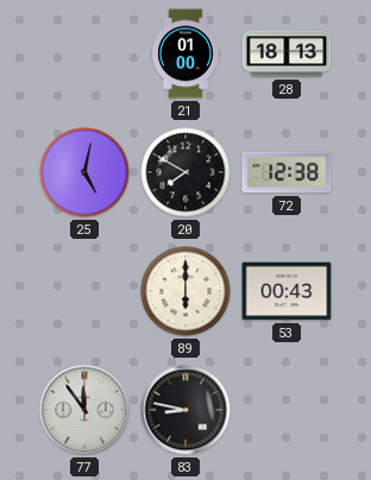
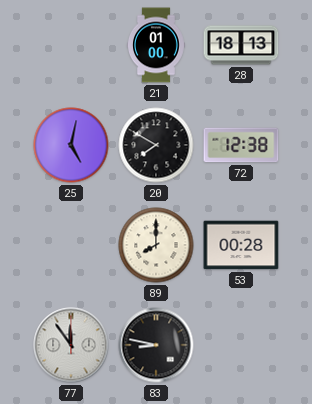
89: 6:00 -> 8:00
53: 00:43 -> 00:28
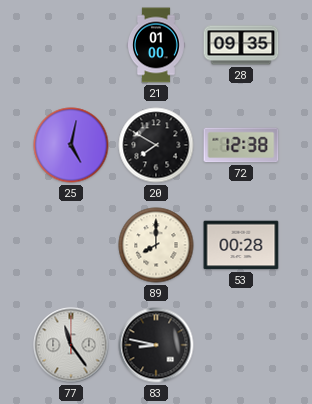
28: 18:13 -> 09:35
77: 11:54 -> 11:24
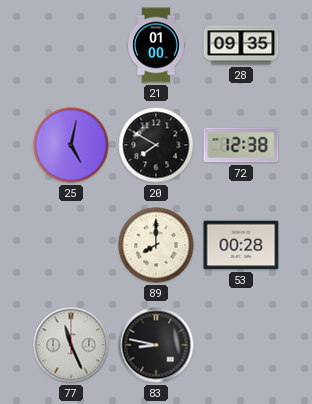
77: 11:24 -> 11:26
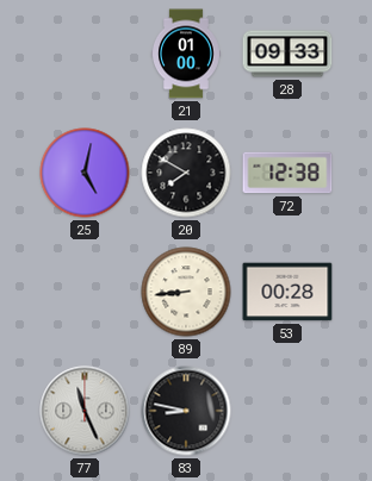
28: 09:35 -> 09:33
89: 8:00 -> 8:44
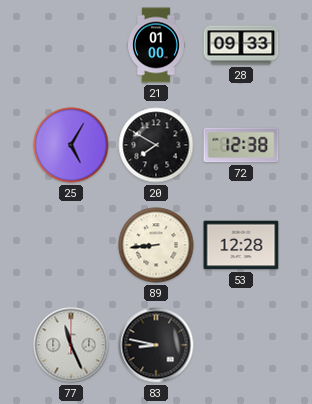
25: 5:02 -> 5:05
53: 00:28 -> 12:28
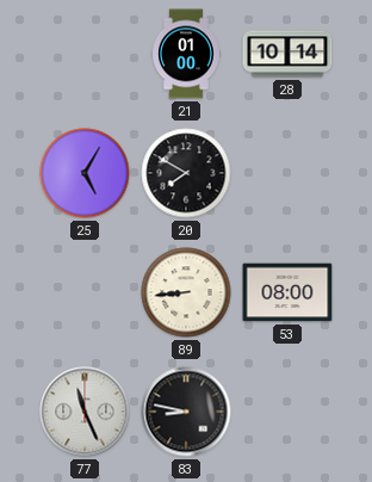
28: 09:33 -> 10:14
72: 12:38 -> none
53: 12:28 -> 08:00
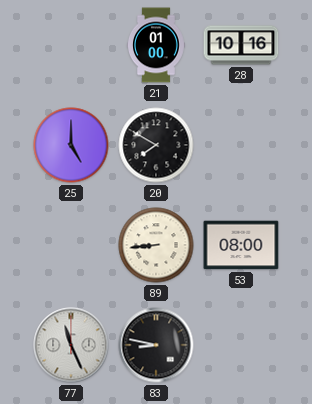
28: 10:14 -> 10:16
25: 5:05 -> 5:00
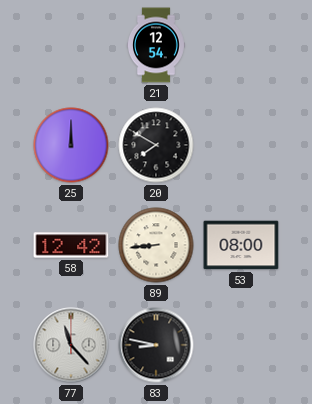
21: 01:00 -> 12:54
28: 10:16 -> none
25: 5:00 -> 12:00
58: none -> 12:42
77: 11:26 -> 11:23
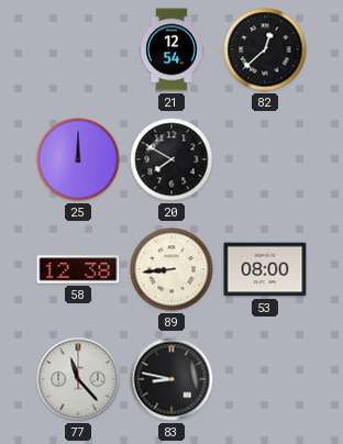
82: none -> 12:38
58: 12:42 -> 12:38
